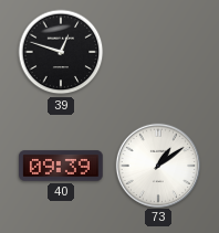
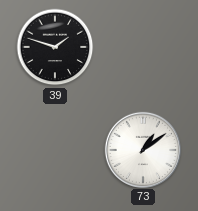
39: 12:48 -> 1:48
40: 09:39 -> none
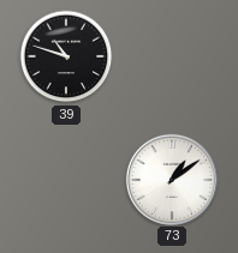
39: 1:48 -> 10:48
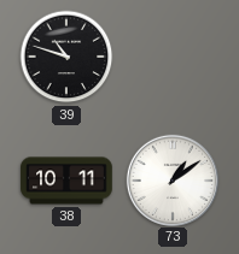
38: none -> 10:11
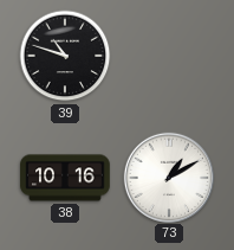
38: 10:11 -> 10:16
73: 1:09 -> 1:10
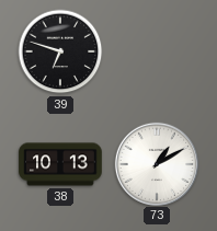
39: 10:48 -> 6:48
38: 10:16 -> 10:13
